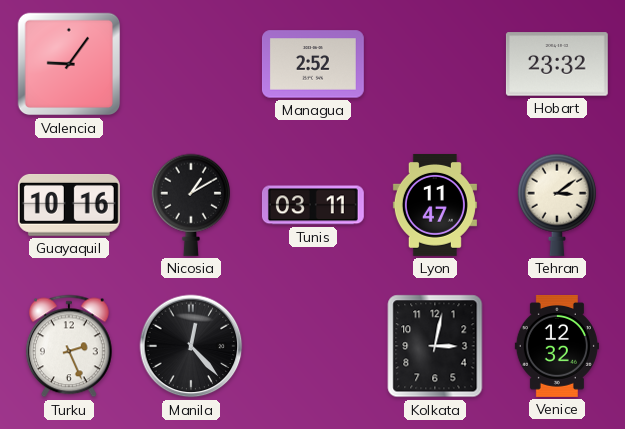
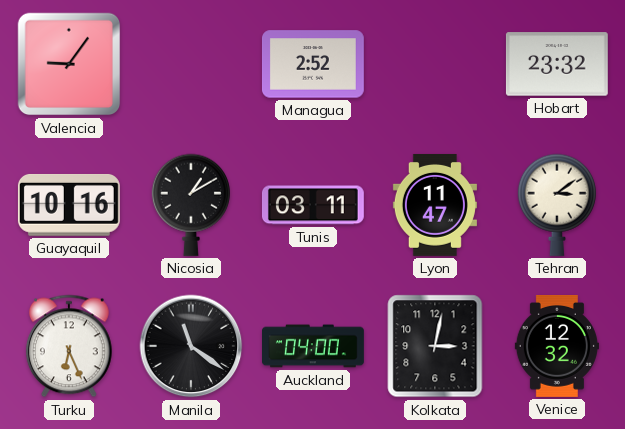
Turku: 2:26 -> 6:26
Manila: 12:23 -> 11:21
Auckland: none -> 04:00
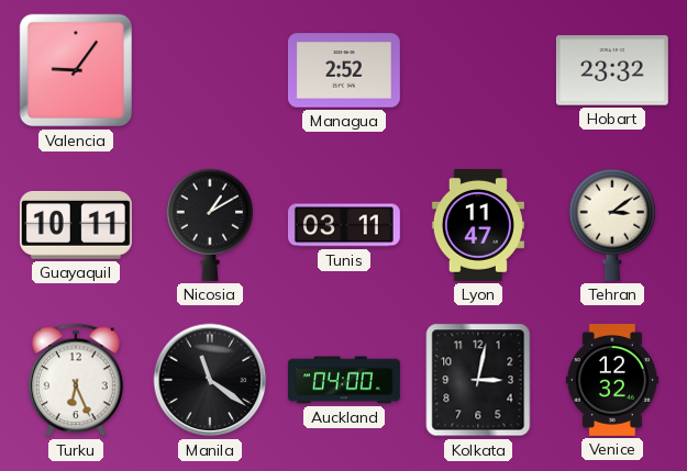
Guayaquil: 10:16 -> 10:11
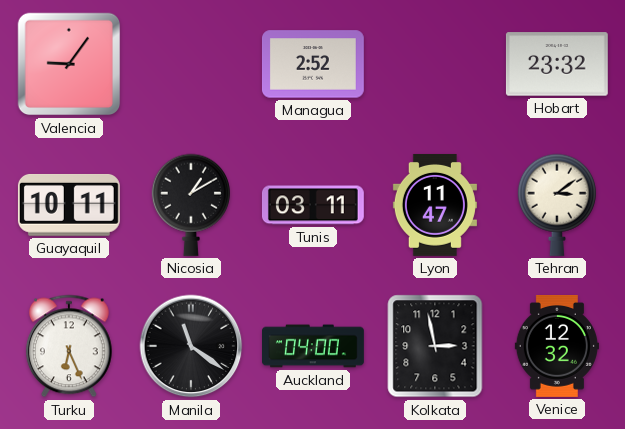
Kolkata: 3:02 -> 2:58
